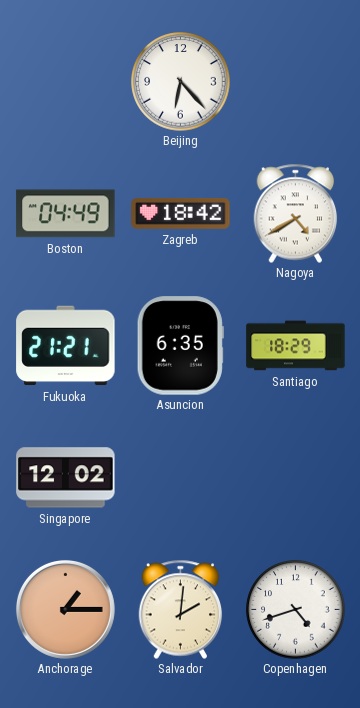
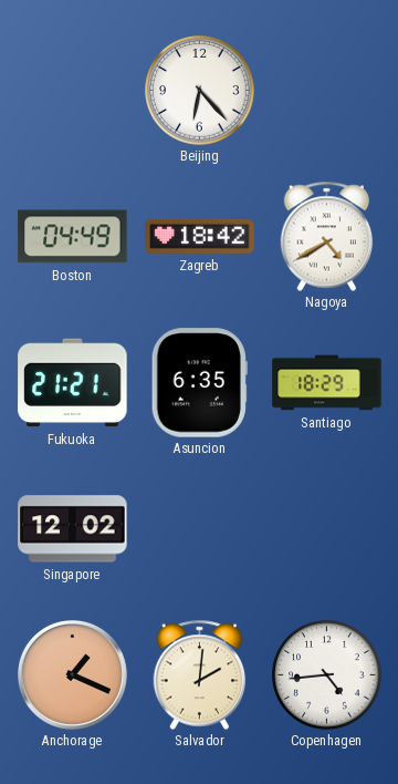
Anchorage: 1:15 -> 1:19
Copenhagen: 4:42 -> 4:44
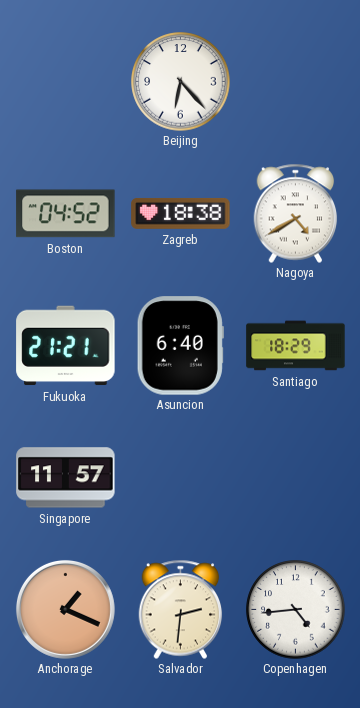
Boston: 04:49 -> 04:52
Zagreb: 18:42 -> 18:38
Asuncion: 6:35 -> 6:40
Singapore: 12:02 -> 11:57
Salvador: 2:01 -> 2:31
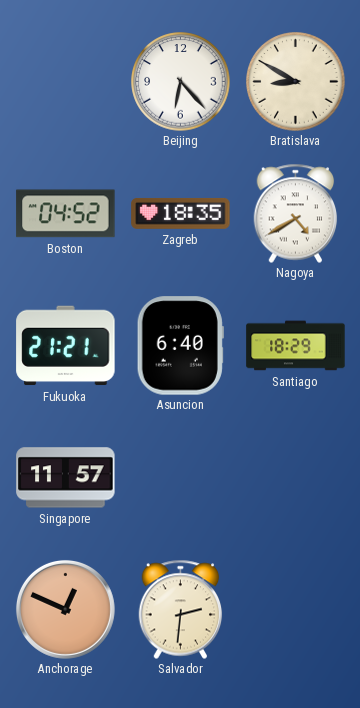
Bratislava: none -> 8:50
Zagreb: 18:38 -> 18:35
Anchorage: 1:19 -> 12:49
Copenhagen: 4:44 -> none
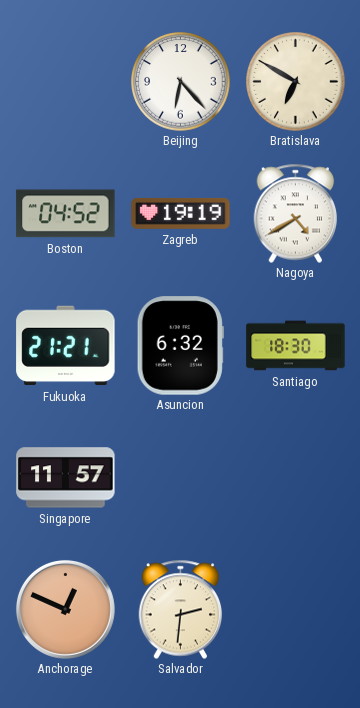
Bratislava: 8:50 -> 6:50
Zagreb: 18:35 -> 19:19
Asuncion: 6:40 -> 6:32
Santiago: 18:29 -> 18:30
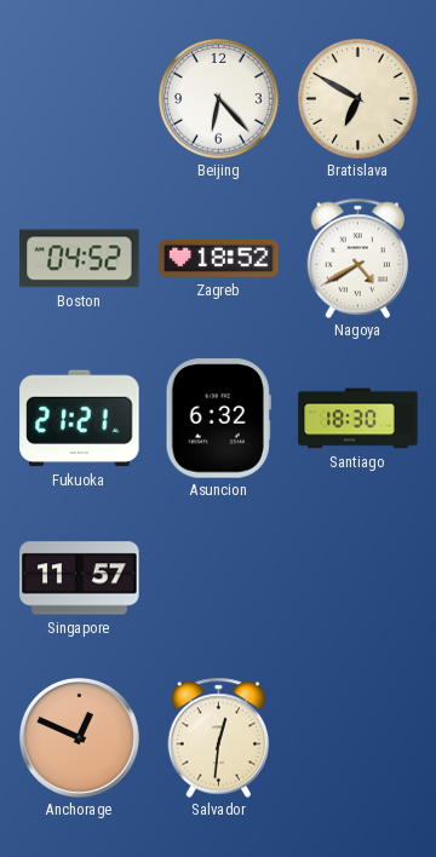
Zagreb: 19:19 -> 18:52
Salvador: 2:31 -> 12:31
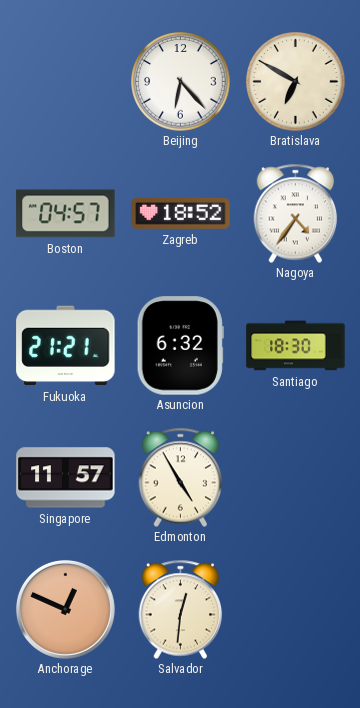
Boston: 04:52 -> 04:57
Nagoya: 4:40 -> 4:36
Edmonton: none -> 4:55
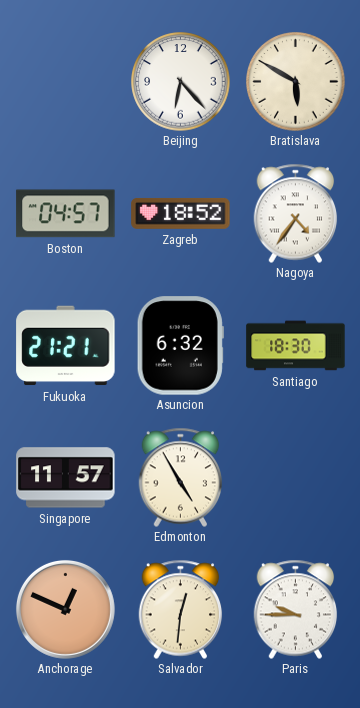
Bratislava: 6:50 -> 5:50
Paris: none -> 9:45
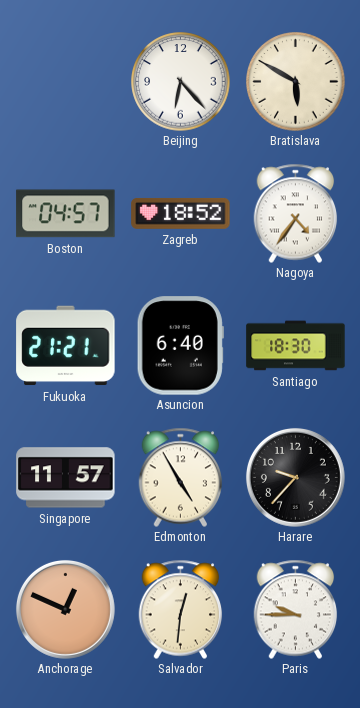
Asuncion: 6:32 -> 6:40
Harare: none -> 9:37
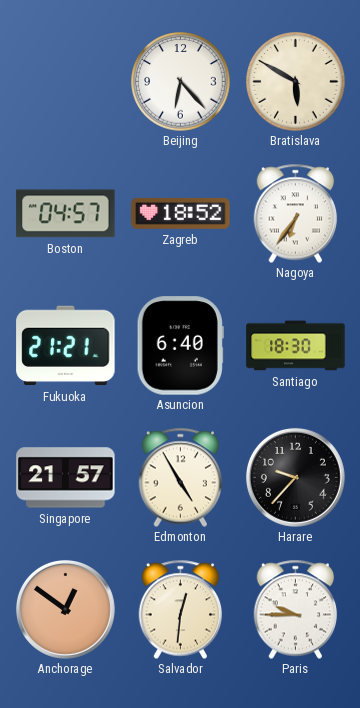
Nagoya: 4:36 -> 6:36
Singapore: 11:57 -> 21:57
Anchorage: 12:49 -> 12:51
